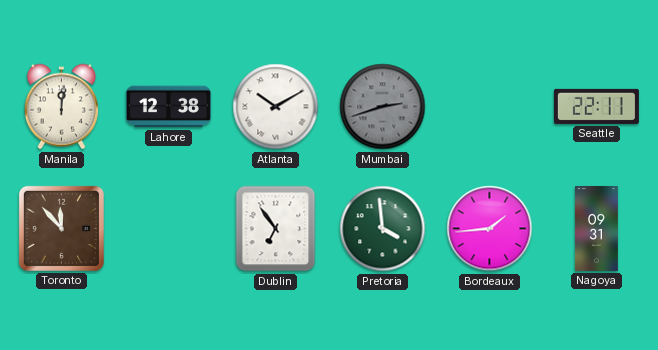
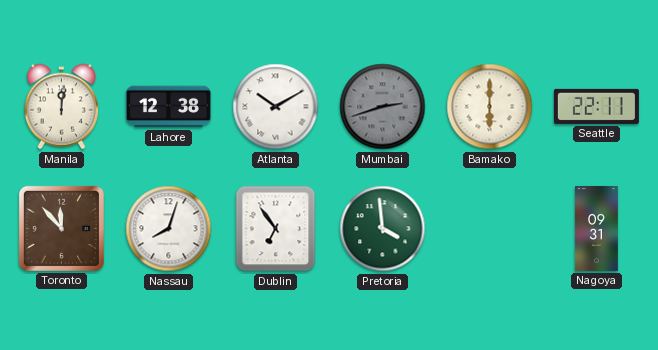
Bamako: none -> 6:00
Nassau: none -> 8:03
Bordeaux: 1:44 -> none
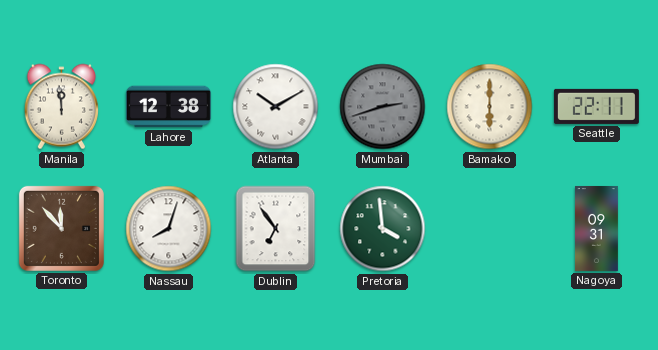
Manila: 12:01 -> 11:59
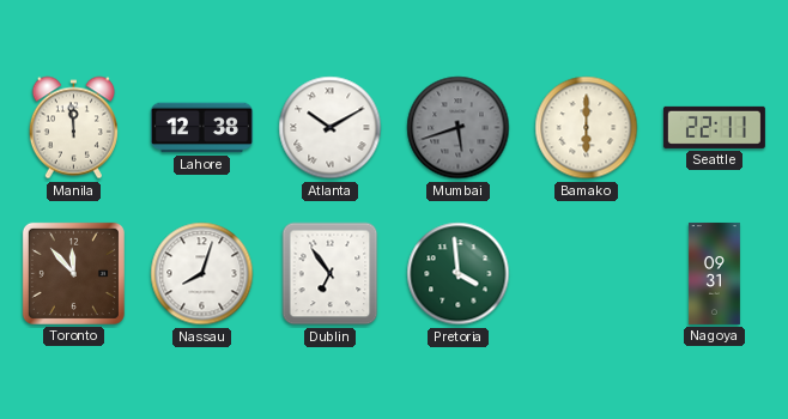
Mumbai: 2:42 -> 5:42
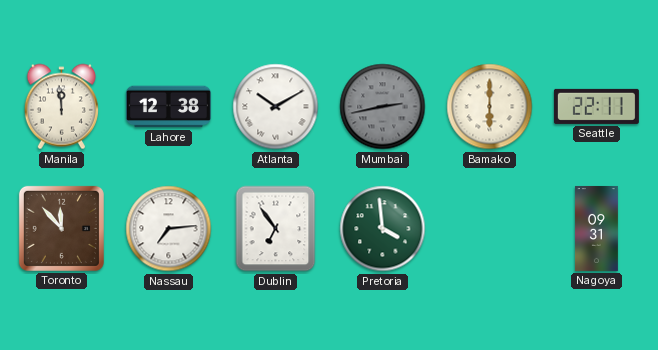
Mumbai: 5:42 -> 2:43
Nassau: 8:03 -> 7:14
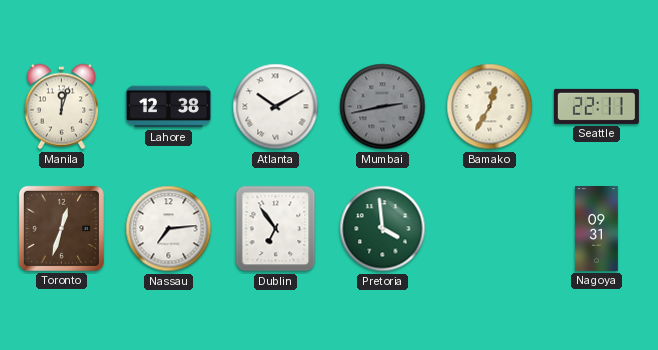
Manila: 11:59 -> 12:03
Bamako: 6:00 -> 12:35
Toronto: 11:53 -> 12:33
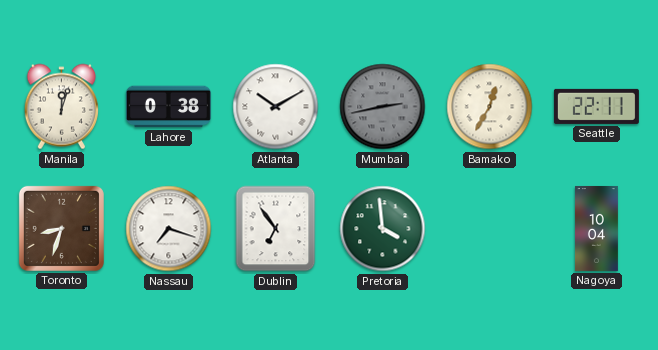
Lahore: 12:38 -> 0:38
Toronto: 12:33 -> 8:33
Nassau: 7:14 -> 7:18
Nagoya: 09:31 -> 10:04
